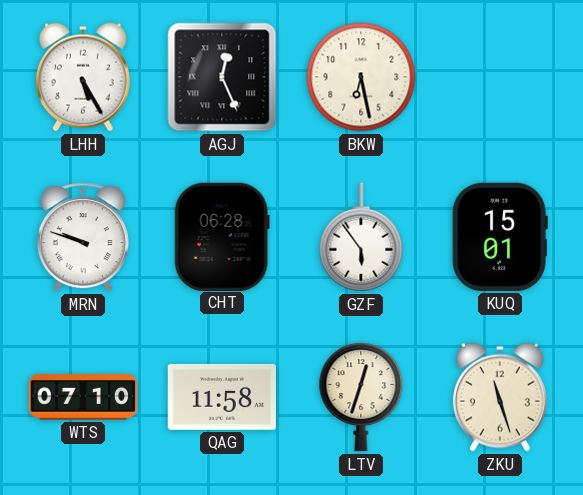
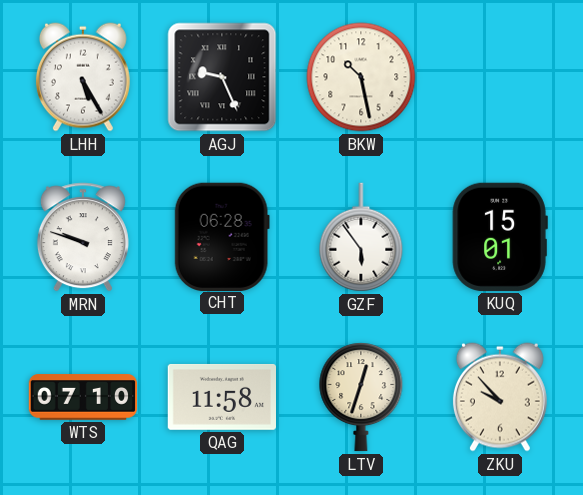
AGJ: 12:26 -> 9:26
BKW: 6:28 -> 10:28
ZKU: 11:27 -> 9:53
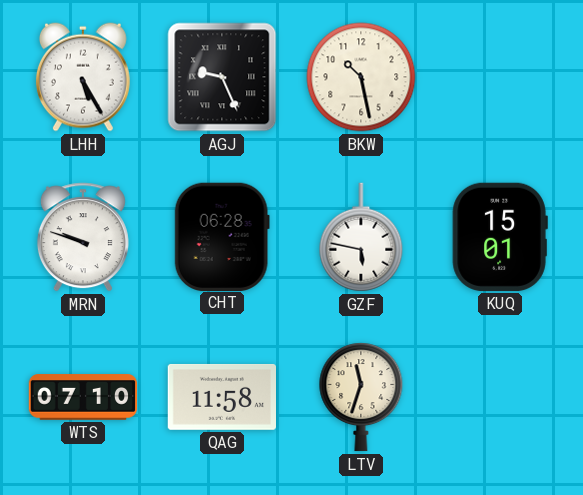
GZF: 5:54 -> 5:47
LTV: 12:33 -> 11:33
ZKU: 9:53 -> none
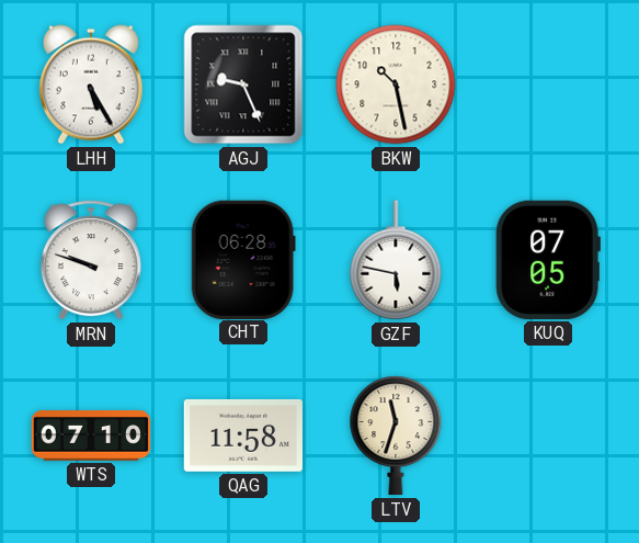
KUQ: 15:01 -> 07:05
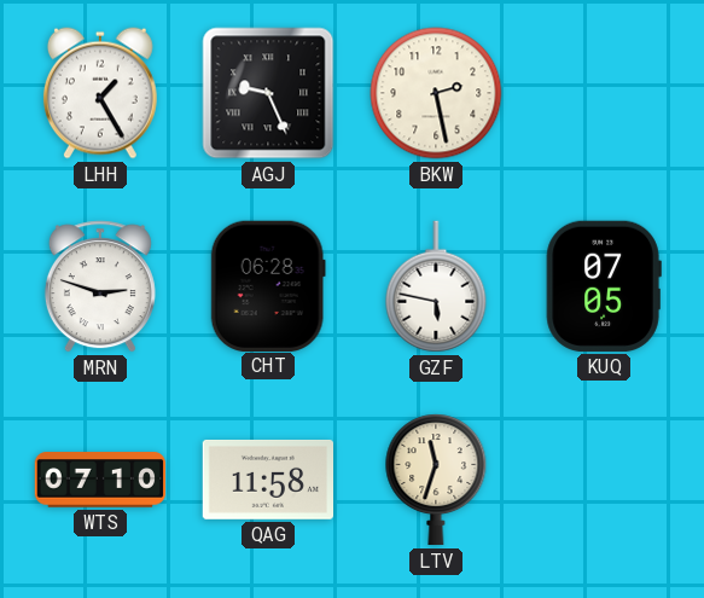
LHH: 5:25 -> 1:25
BKW: 10:28 -> 2:28
MRN: 9:48 -> 2:48
